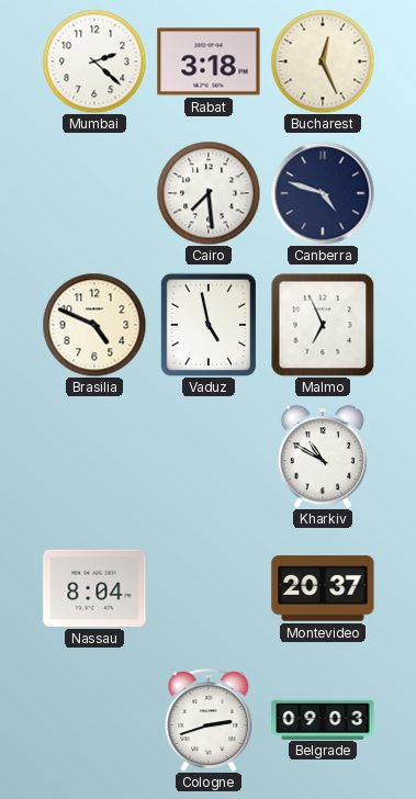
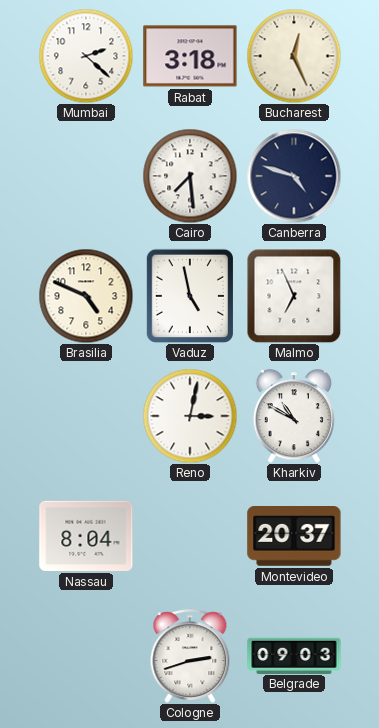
Reno: none -> 3:02
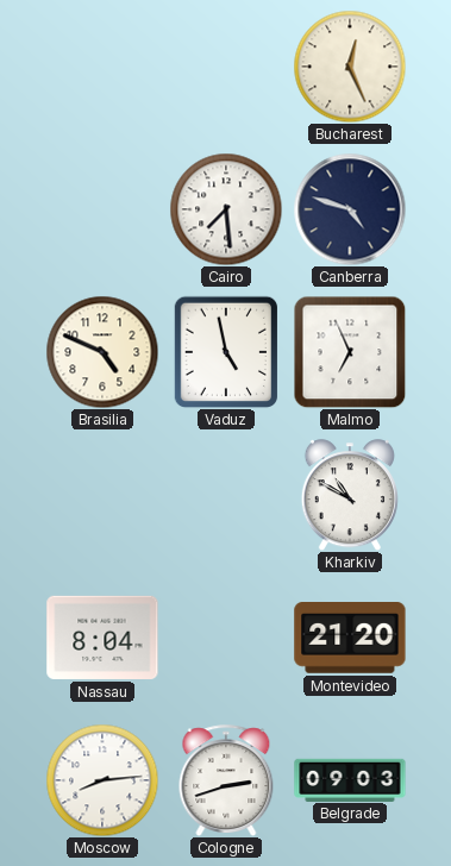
Mumbai: 2:22 -> none
Rabat: 3:18 -> none
Reno: 3:02 -> none
Montevideo: 20:37 -> 21:20
Moscow: none -> 8:14
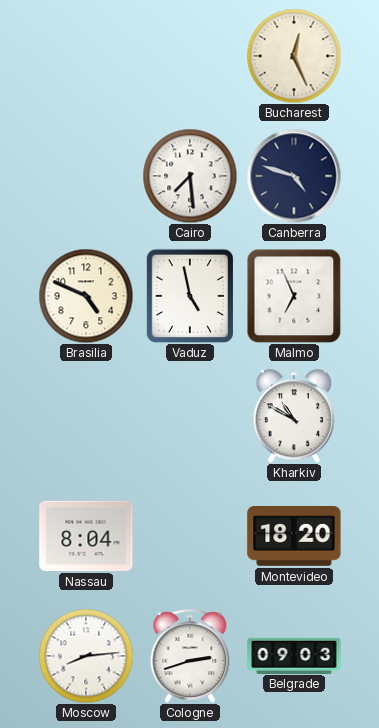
Montevideo: 21:20 -> 18:20
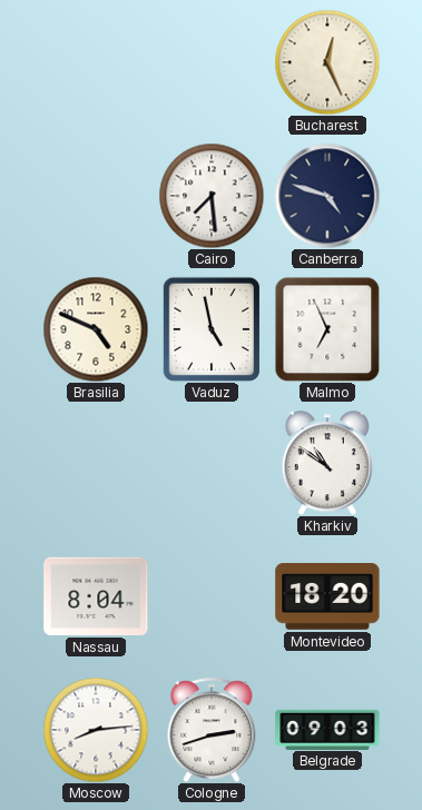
Kharkiv: 10:50 -> 10:51
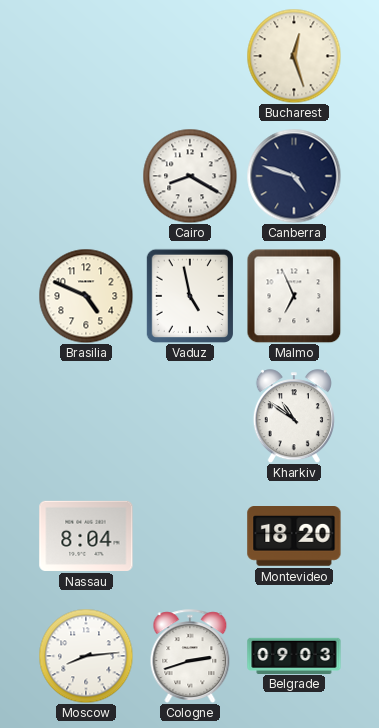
Bucharest: 12:26 -> 12:27
Cairo: 7:29 -> 8:20
